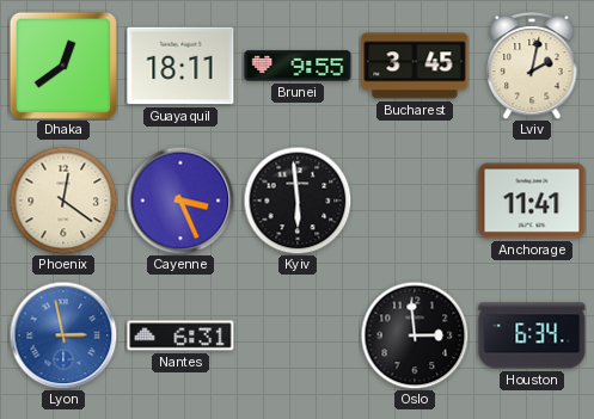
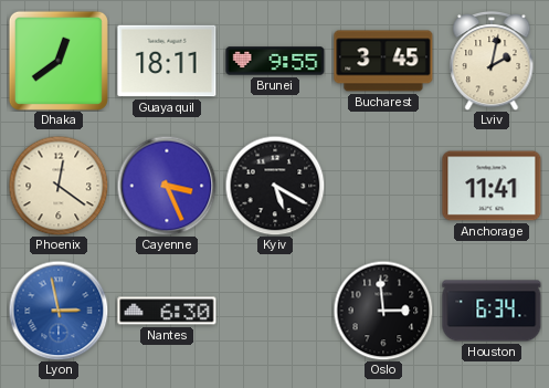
Kyiv: 5:59 -> 5:20
Nantes: 6:31 -> 6:30
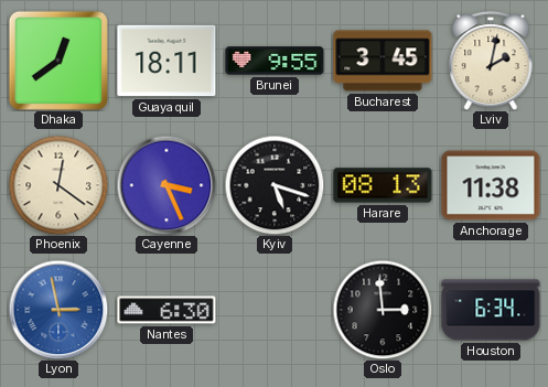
Kyiv: 5:20 -> 5:18
Harare: none -> 08:13
Anchorage: 11:41 -> 11:38
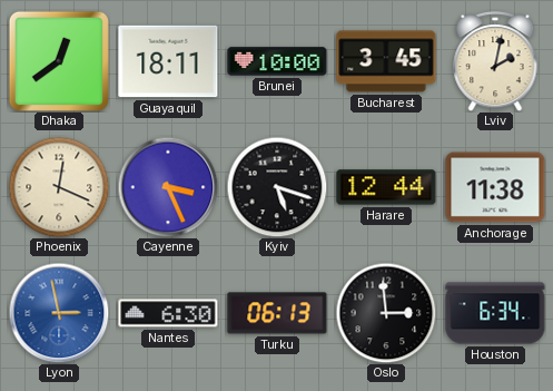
Brunei: 9:55 -> 10:00
Phoenix: 12:21 -> 12:19
Harare: 08:13 -> 12:44
Turku: none -> 06:13
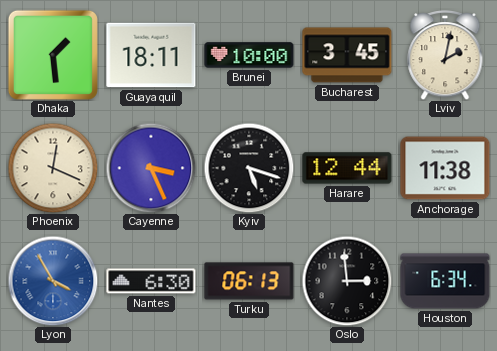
Dhaka: 12:39 -> 1:29
Lyon: 2:58 -> 3:55
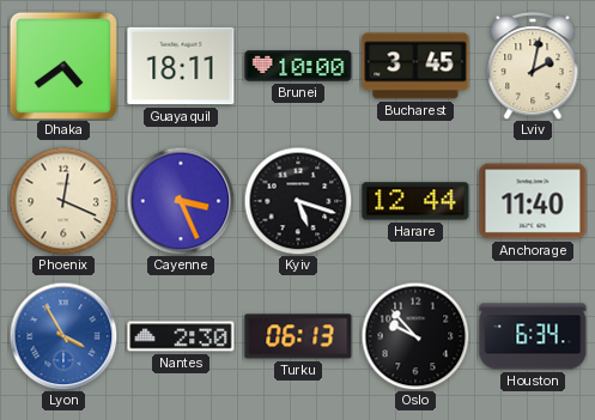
Dhaka: 1:29 -> 4:39
Anchorage: 11:38 -> 11:40
Nantes: 6:30 -> 2:30
Oslo: 2:59 -> 9:53
